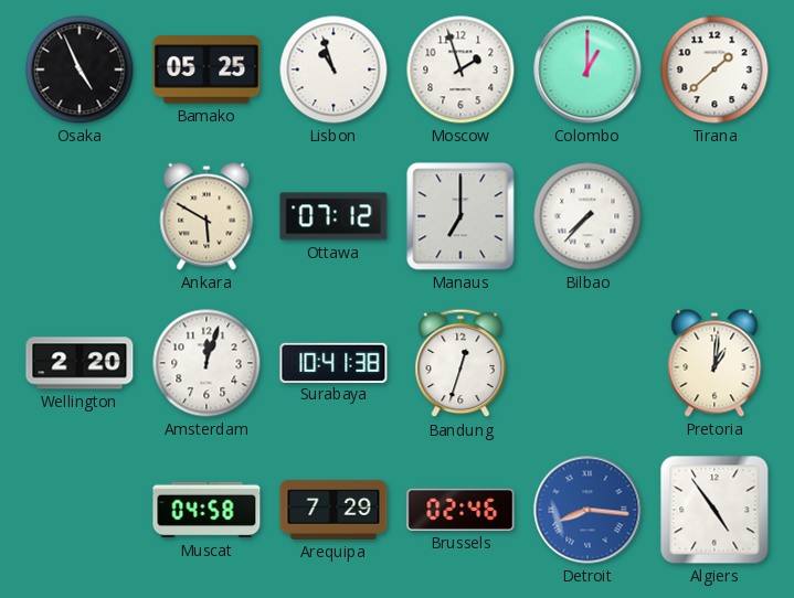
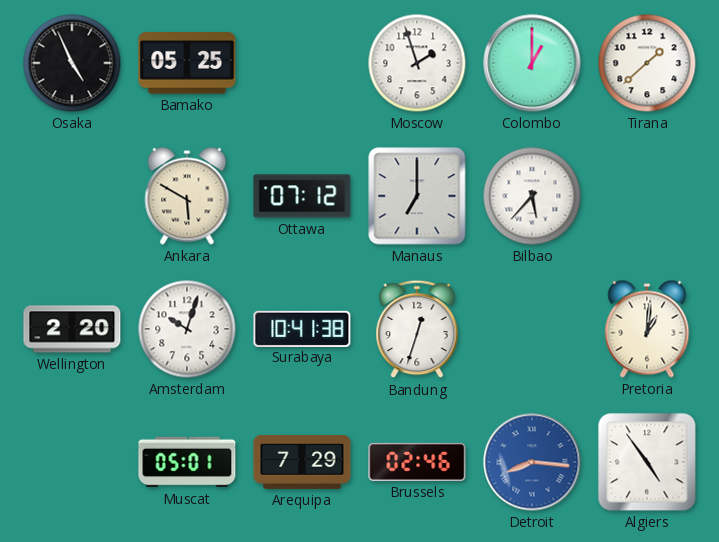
Lisbon: 10:57 -> none
Bilbao: 7:37 -> 5:37
Amsterdam: 12:03 -> 10:03
Muscat: 04:58 -> 05:01
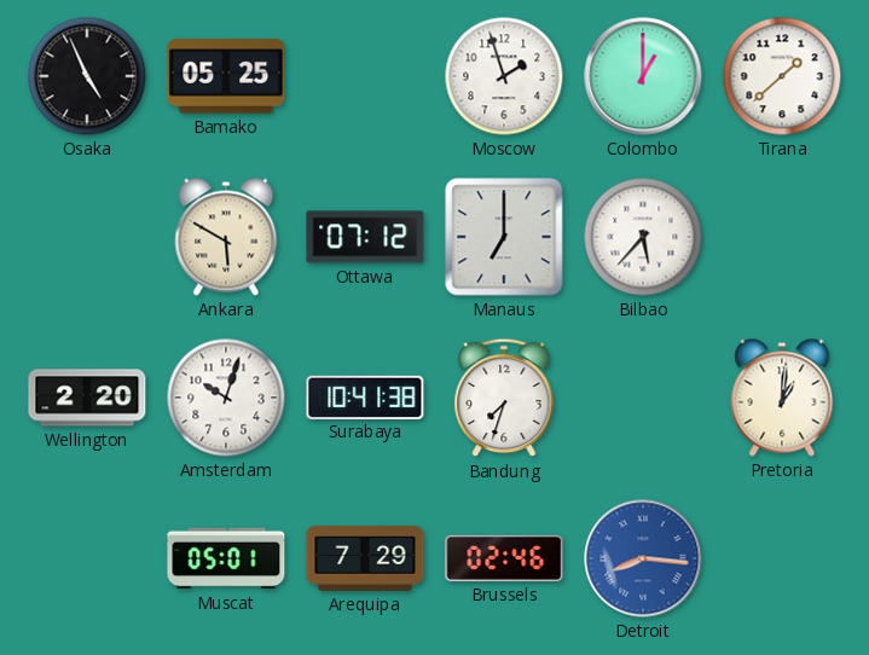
Bandung: 12:33 -> 7:33
Algiers: 4:54 -> none
